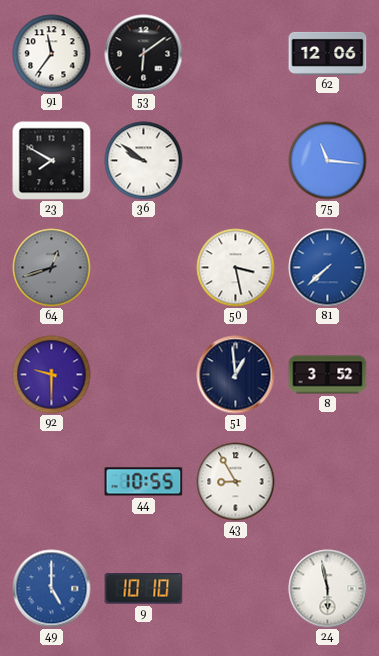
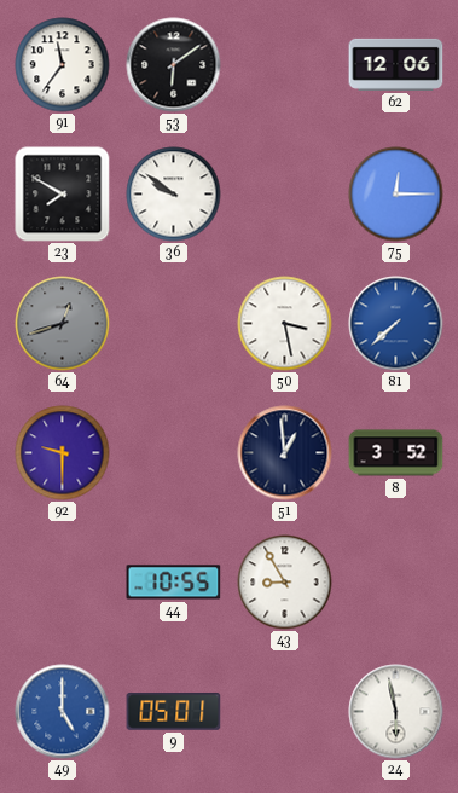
75: 11:16 -> 12:15
9: 10:10 -> 05:01
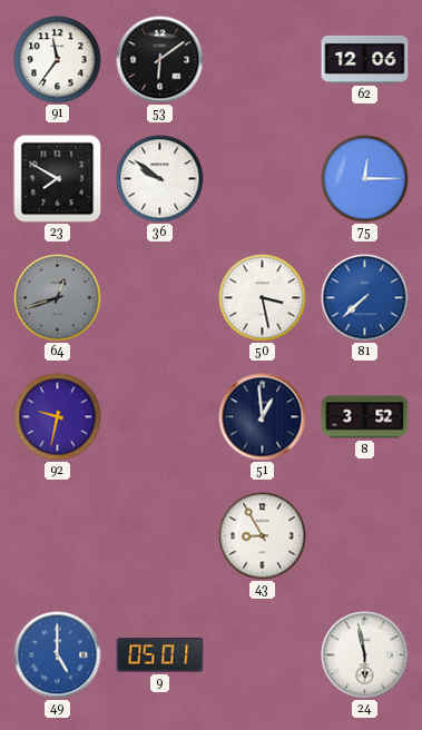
92: 9:30 -> 9:32
44: 10:55 -> none
